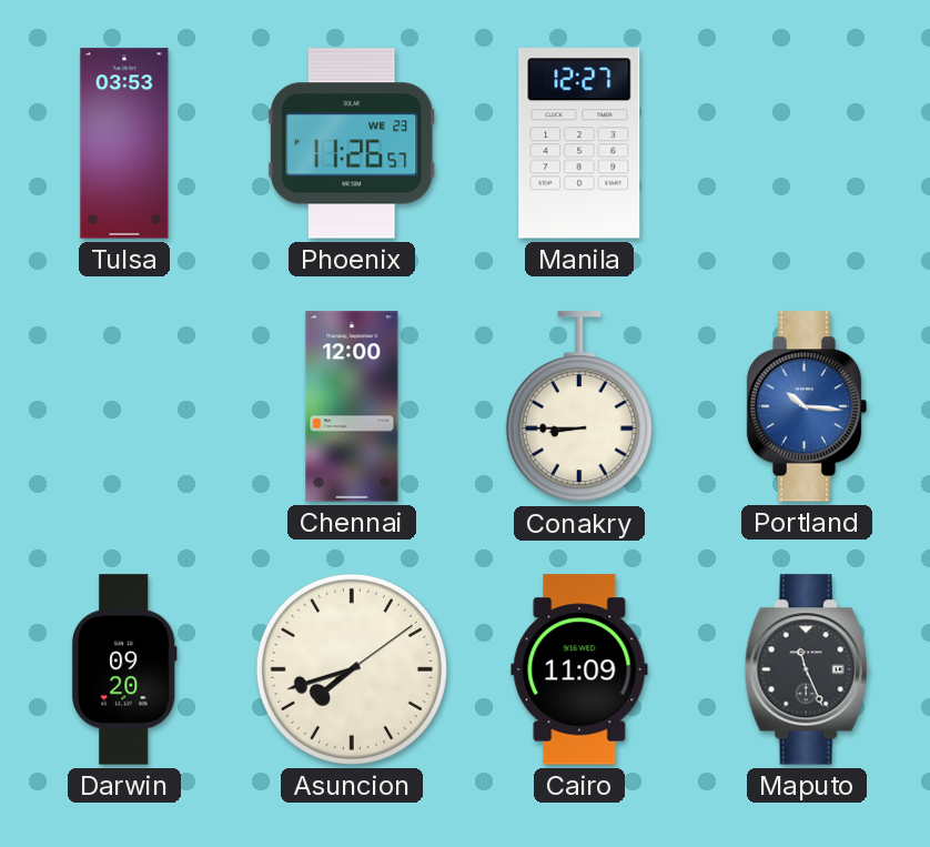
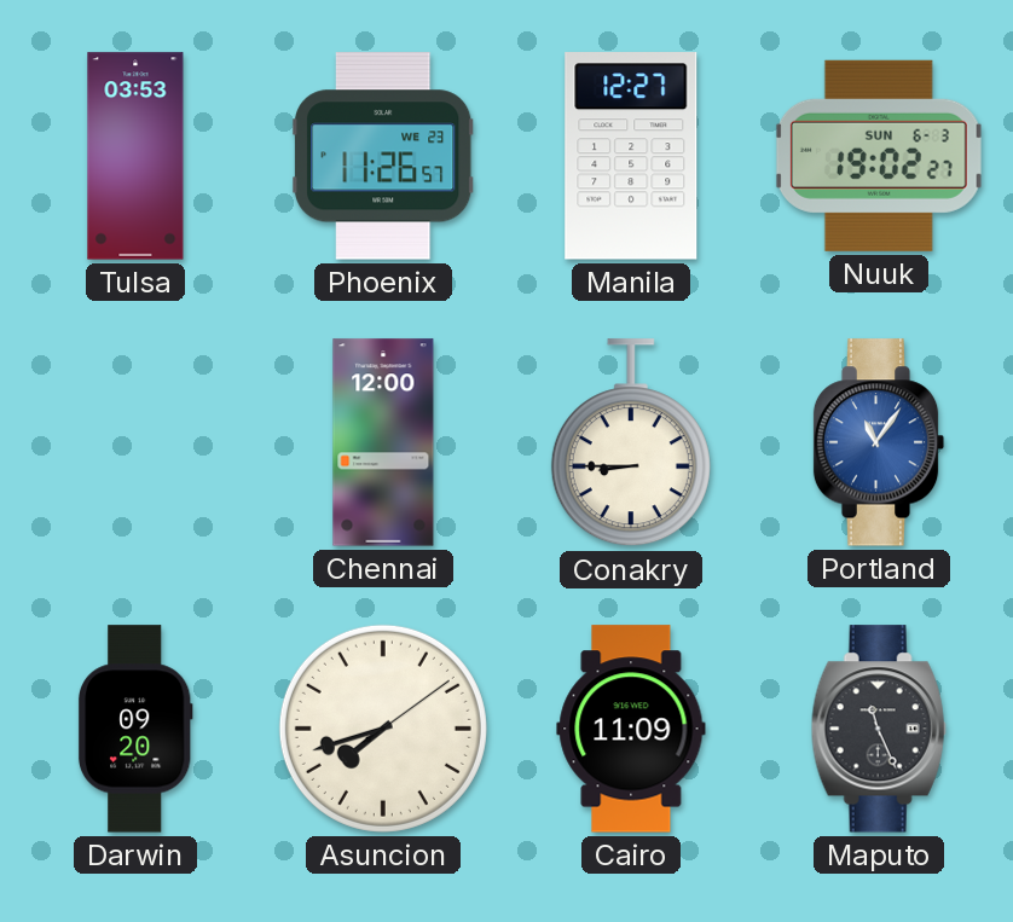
Nuuk: none -> 19:02
Portland: 10:16 -> 11:06
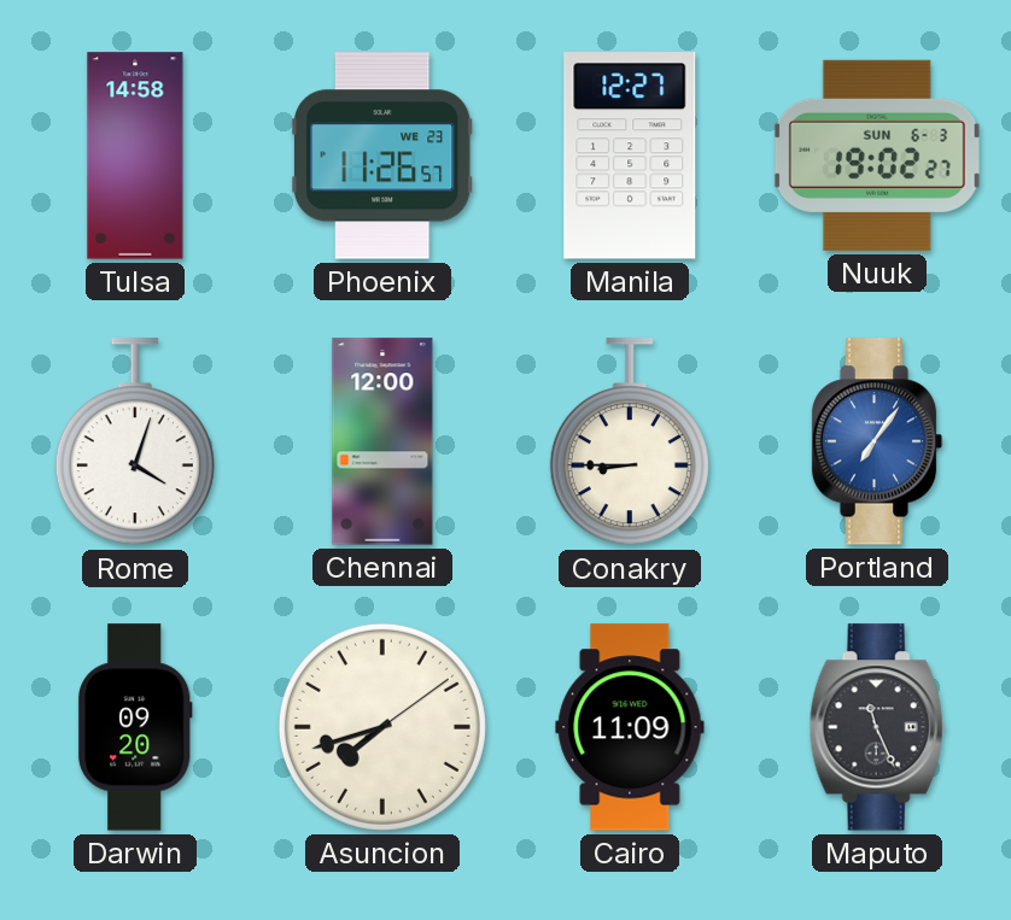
Tulsa: 03:53 -> 14:58
Rome: none -> 4:03
Portland: 11:06 -> 7:06
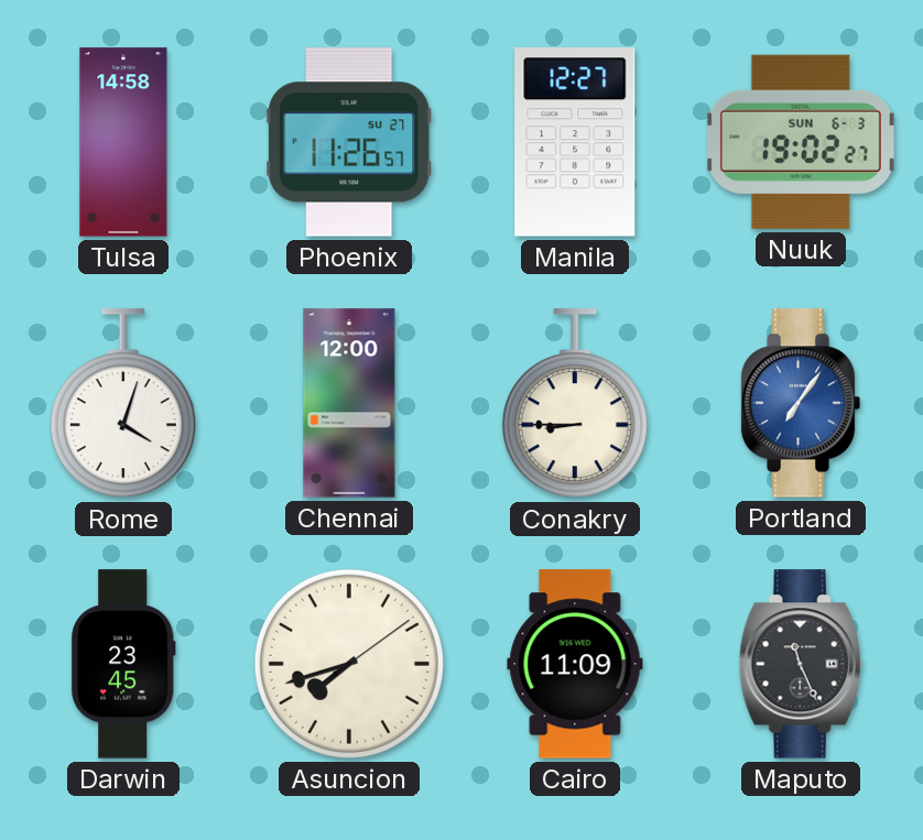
Phoenix date: WE 23 -> SU 27
Darwin: 09:20 -> 23:45
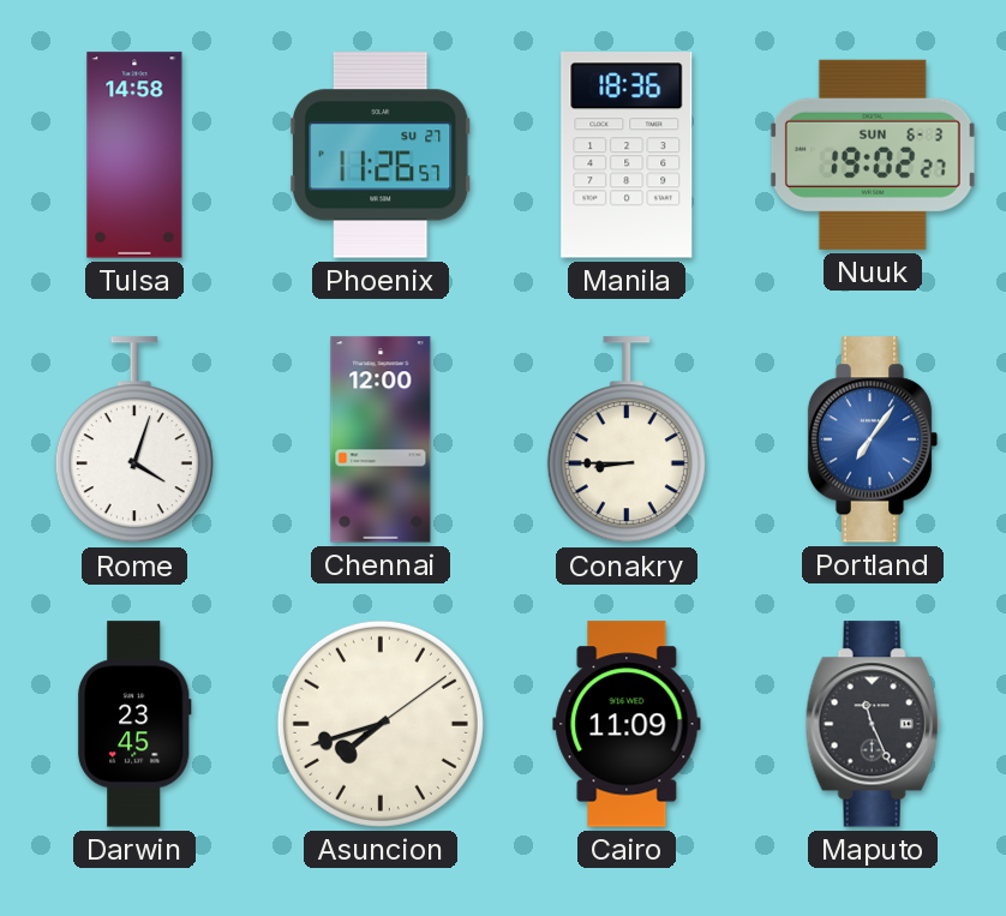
Manila: 12:27 -> 18:36
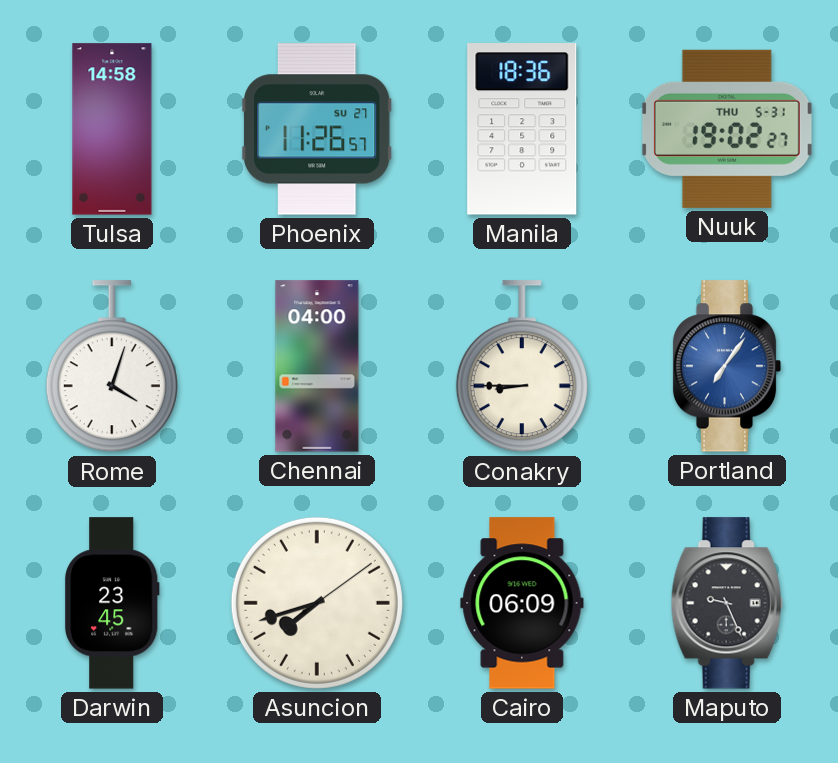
Nuuk date: SUN 6-3 -> THU 5-31
Chennai: 12:00 -> 04:00
Cairo: 11:09 -> 06:09
Maputo: 11:26 -> 9:26
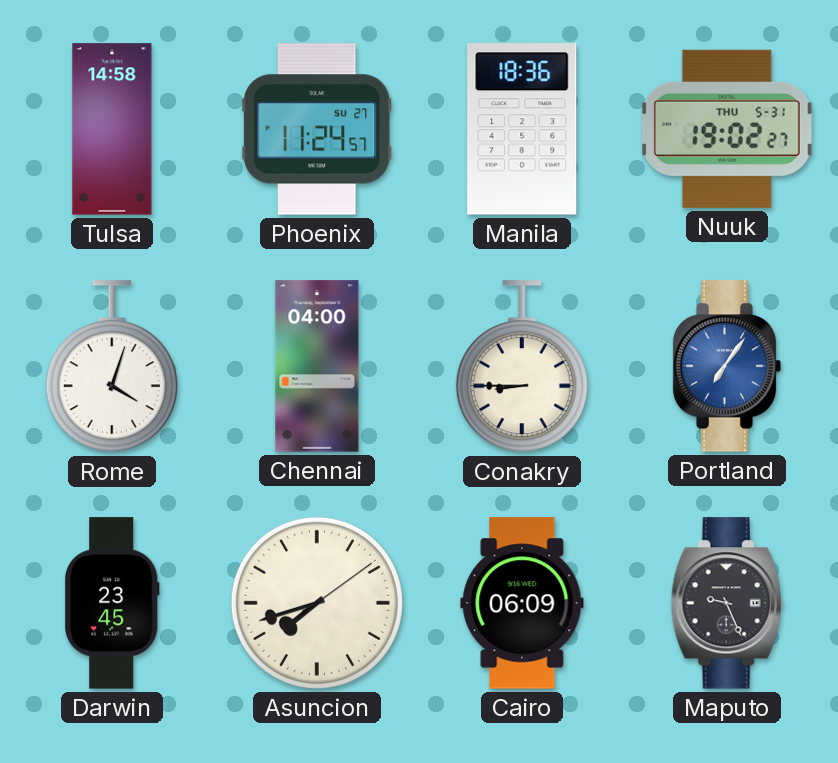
Phoenix: 11:26 -> 11:24
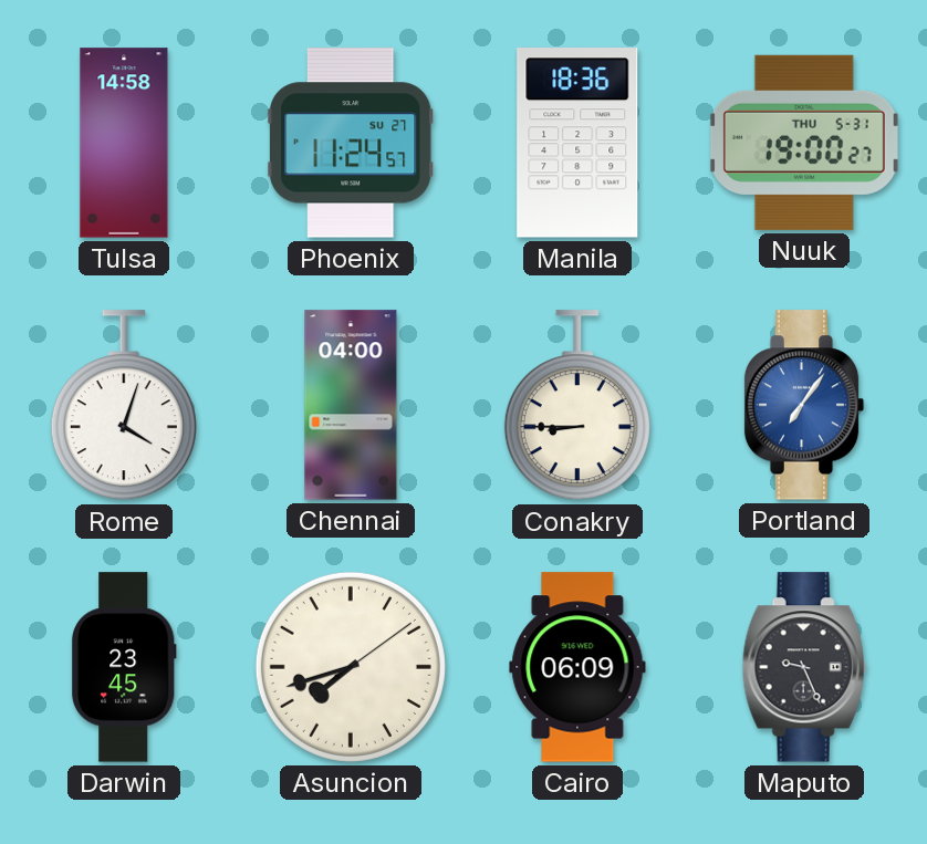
Nuuk: 19:02 -> 19:00
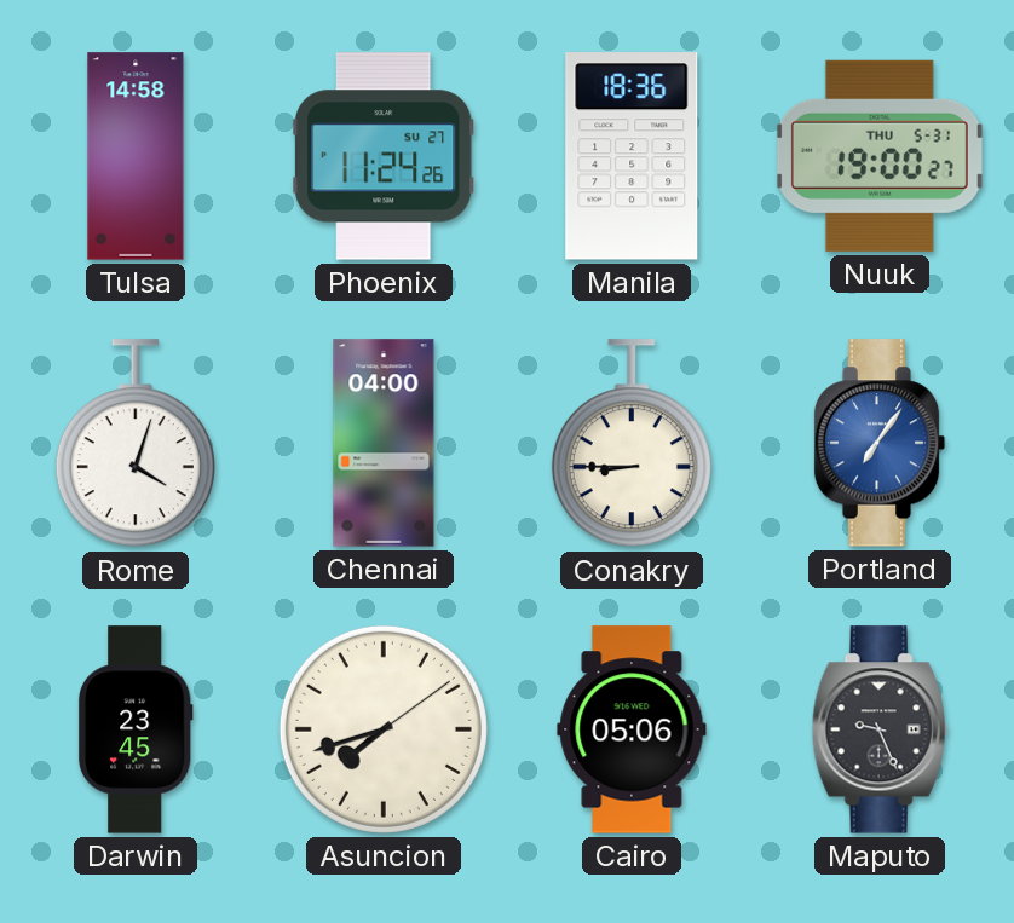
Phoenix: 11:24:57 -> 11:24:26
Cairo: 06:09 -> 05:06
